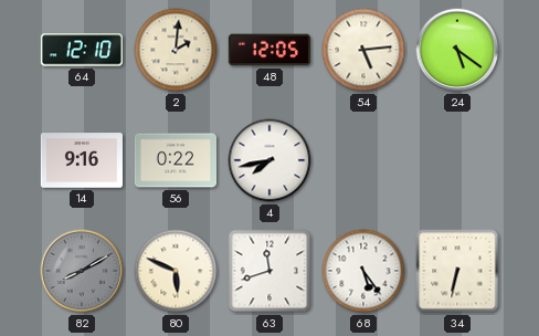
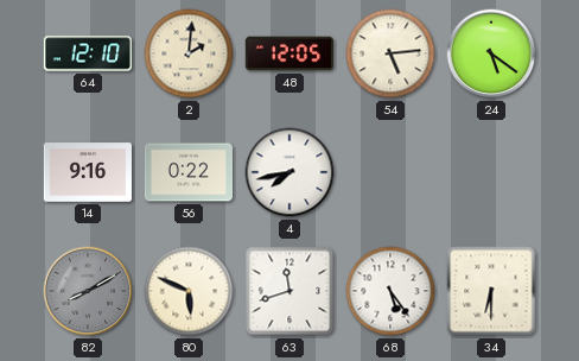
34: 6:32 -> 6:30
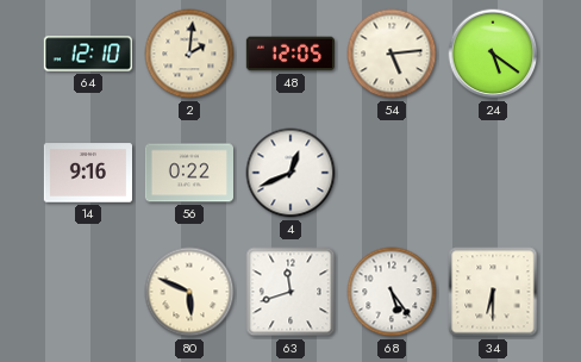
4: 7:43 -> 12:41
82: 8:10 -> none
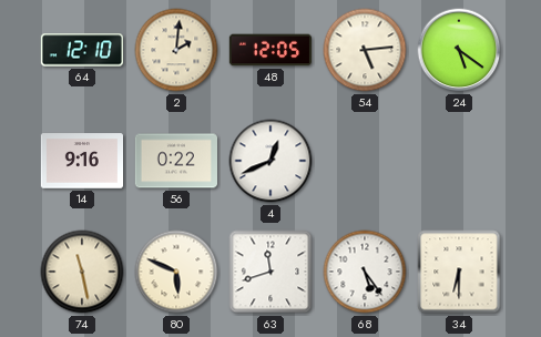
74: none -> 11:28
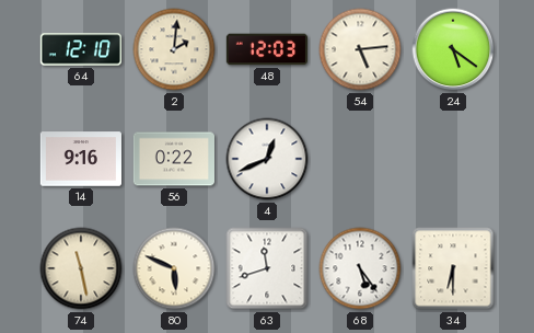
48: 12:05 -> 12:03
